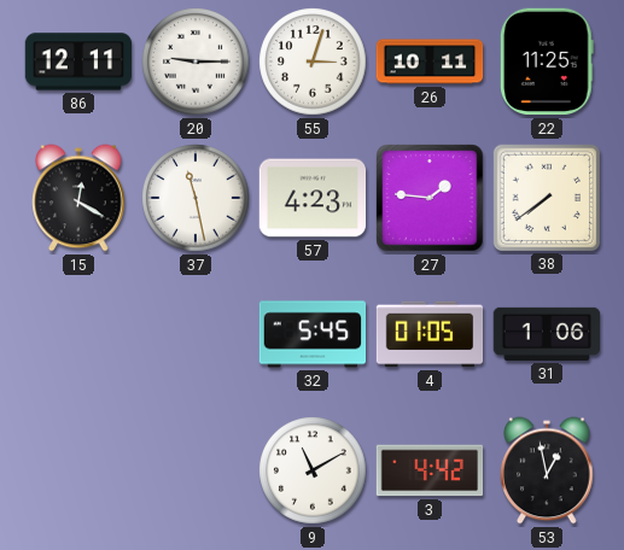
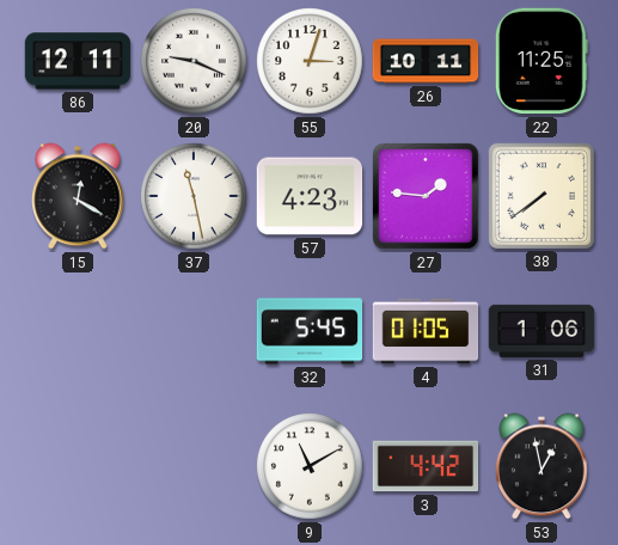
20: 9:15 -> 9:19
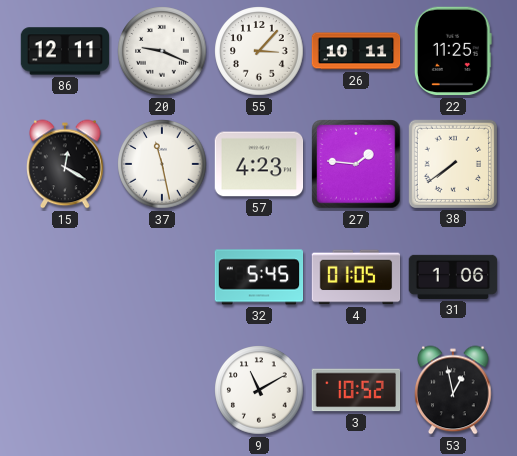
55: 3:03 -> 3:07
3: 4:42 -> 10:52
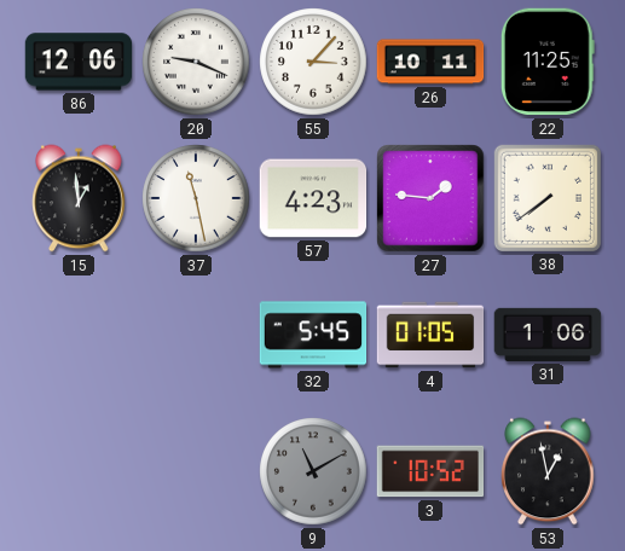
86: 12:11 -> 12:06
15: 12:20 -> 12:59
9 dial: white -> grey
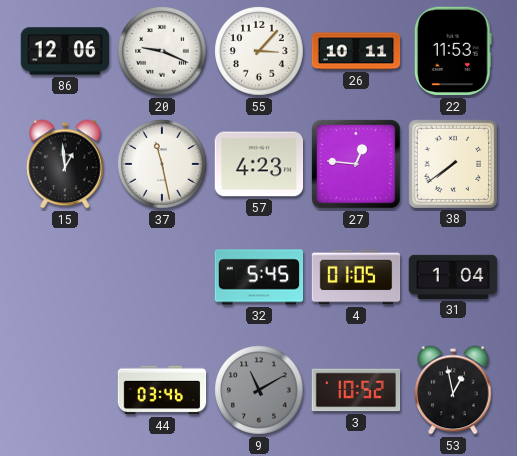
22: 11:25 -> 11:53
27: 1:46 -> 12:46
31: 1:06 -> 1:04
44: none -> 03:46
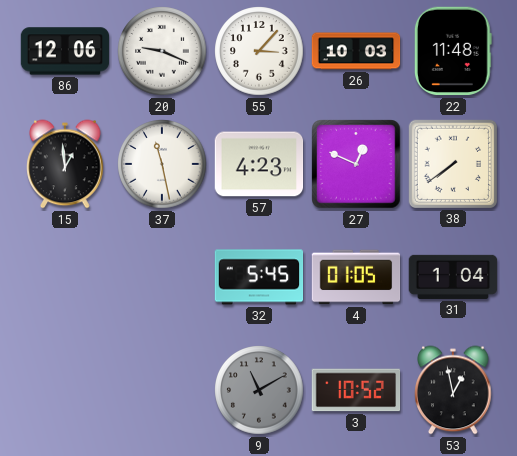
26: 10:11 -> 10:03
22: 11:53 -> 11:48
27: 12:46 -> 12:49
44: 03:46 -> none
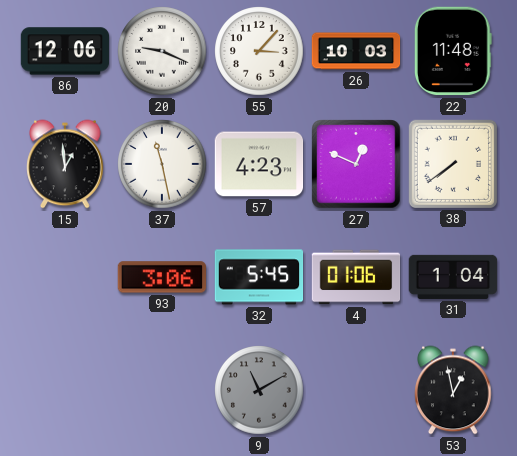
93: none -> 3:06
4: 01:05 -> 01:06
3: 10:52 -> none
